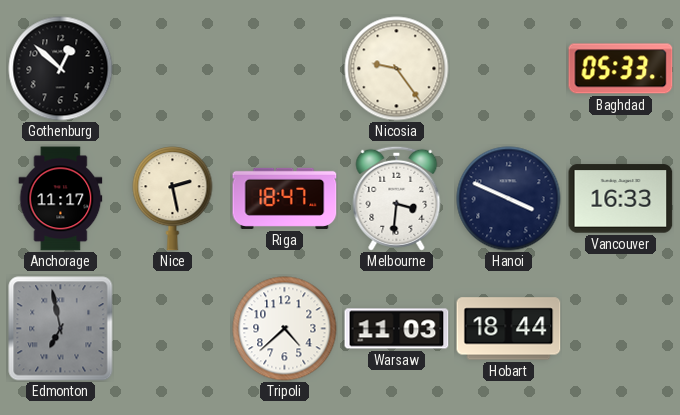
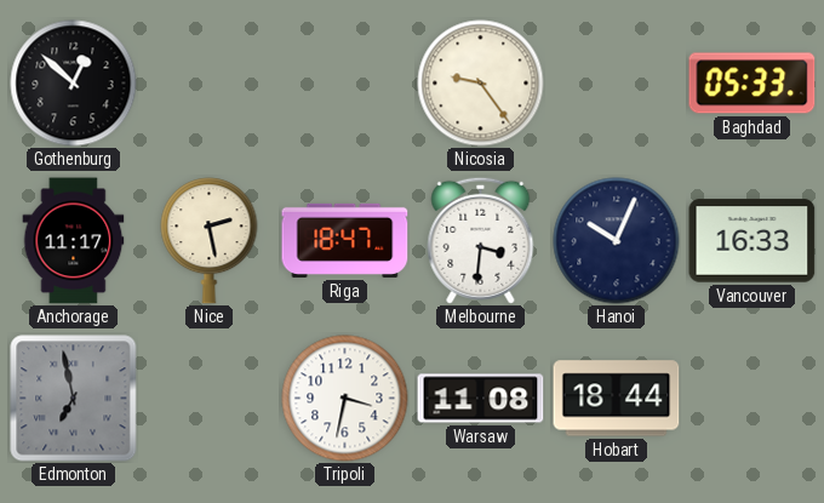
Hanoi: 3:49 -> 10:04
Tripoli: 4:38 -> 3:32
Warsaw: 11:03 -> 11:08
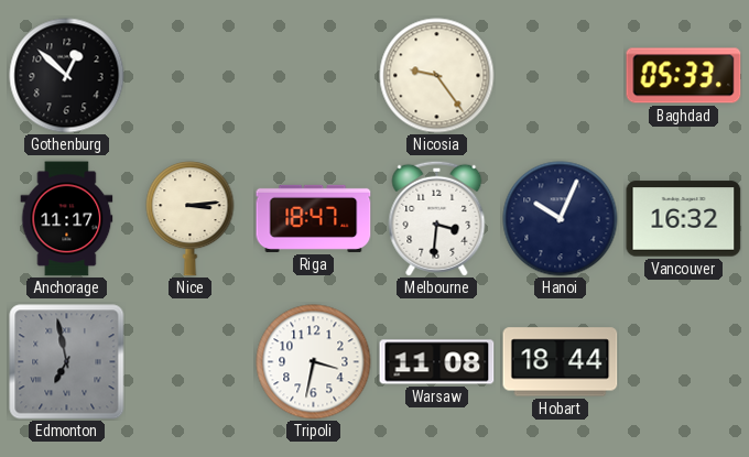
Nice: 2:28 -> 3:14
Vancouver: 16:33 -> 16:32
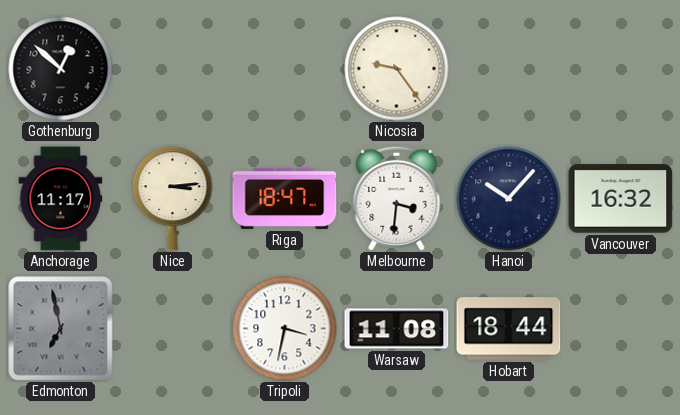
Baghdad: 05:33 -> none
Hanoi: 10:04 -> 10:07
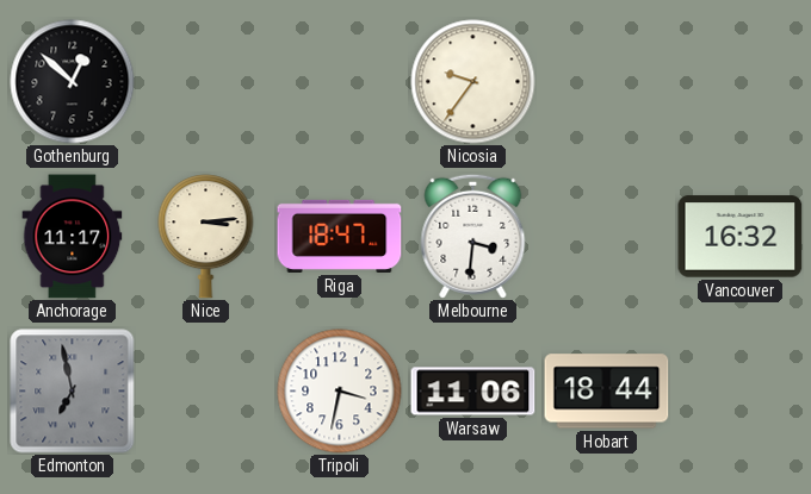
Nicosia: 9:24 -> 9:36
Hanoi: 10:07 -> none
Warsaw: 11:08 -> 11:06
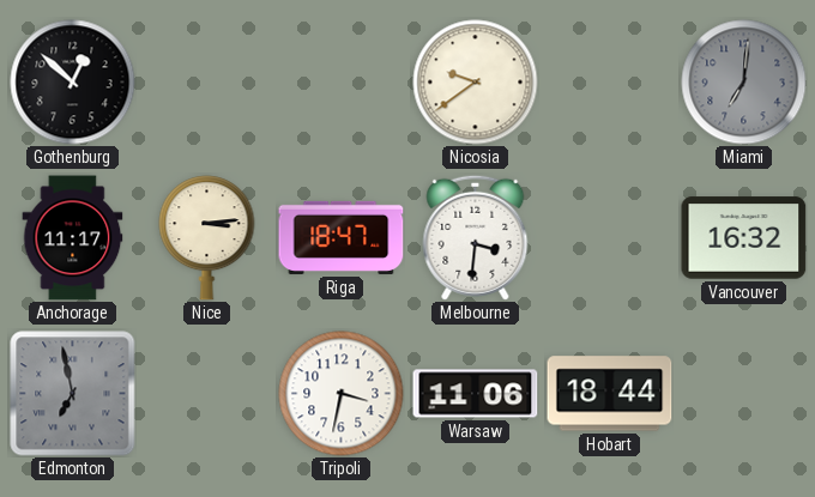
Nicosia: 9:36 -> 9:39
Miami: none -> 7:01
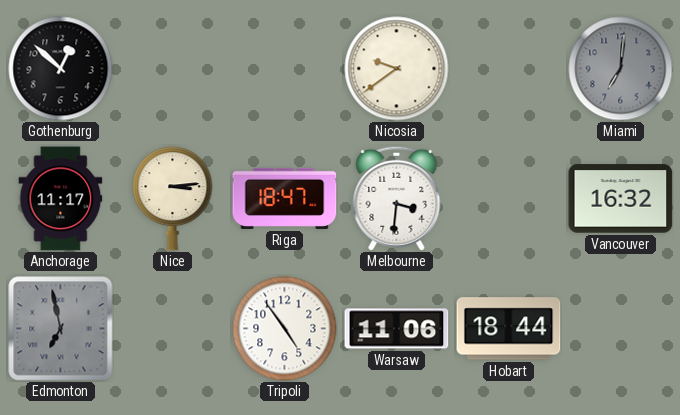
Tripoli: 3:32 -> 4:54
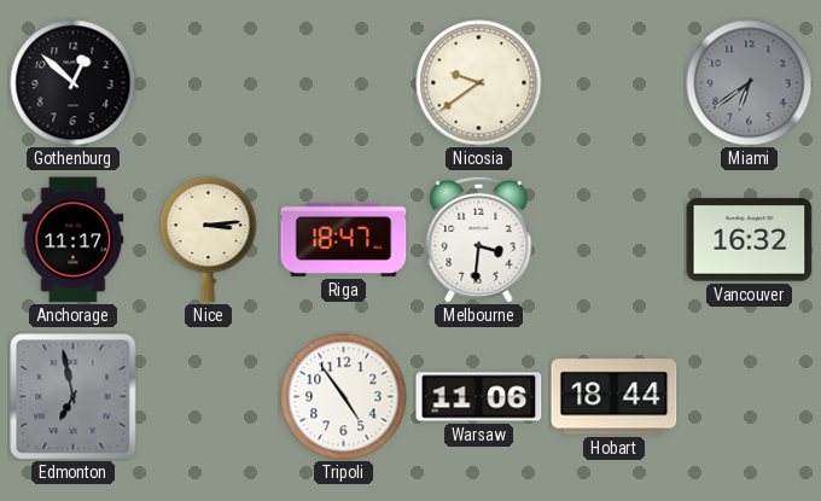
Miami: 7:01 -> 6:39
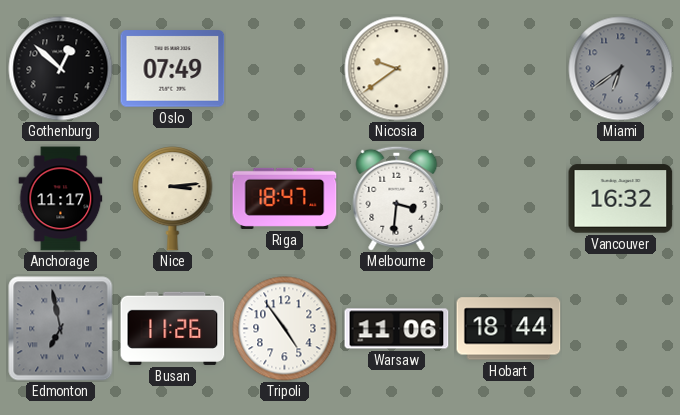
Oslo: none -> 07:49
Busan: none -> 11:26
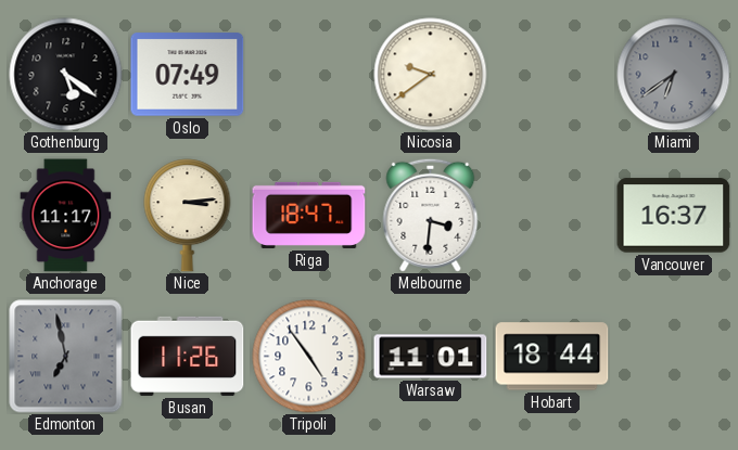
Gothenburg: 12:52 -> 5:21
Vancouver: 16:32 -> 16:37
Warsaw: 11:06 -> 11:01
